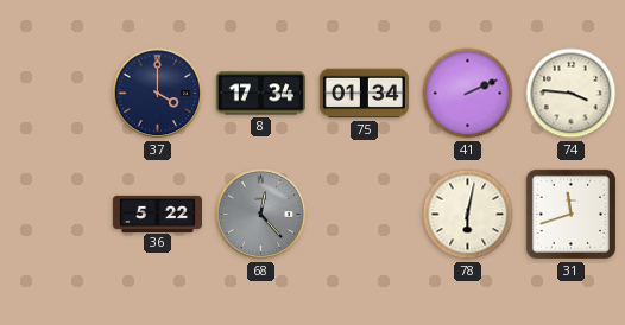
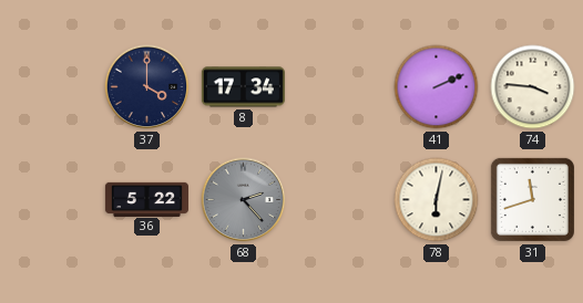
75: 01:34 -> none
68: 12:23 -> 2:23
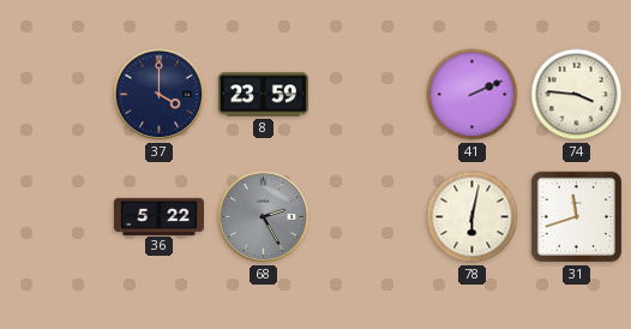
8: 17:34 -> 23:59
68: 2:23 -> 2:25
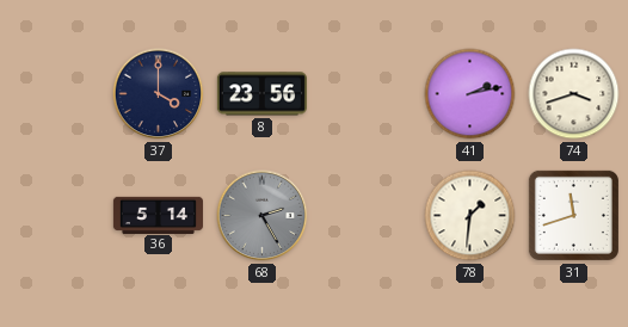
8: 23:59 -> 23:56
41: 2:11 -> 2:13
74: 3:46 -> 3:42
36: 5:22 -> 5:14
78: 6:02 -> 1:31
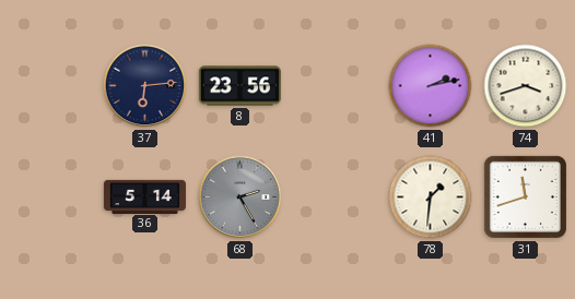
37: 4:00 -> 6:14
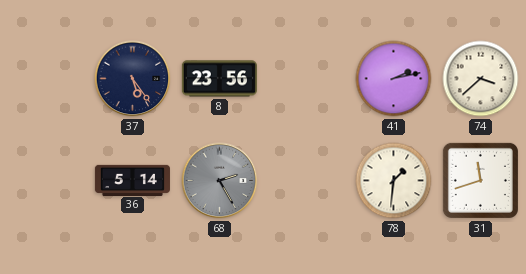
37: 6:14 -> 5:24
74: 3:42 -> 3:38
